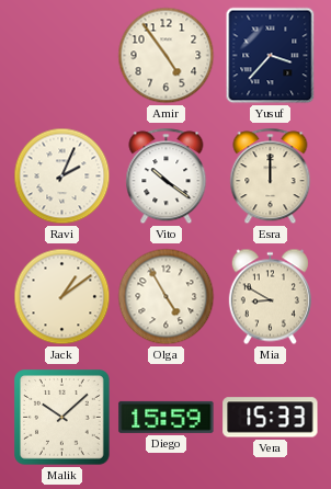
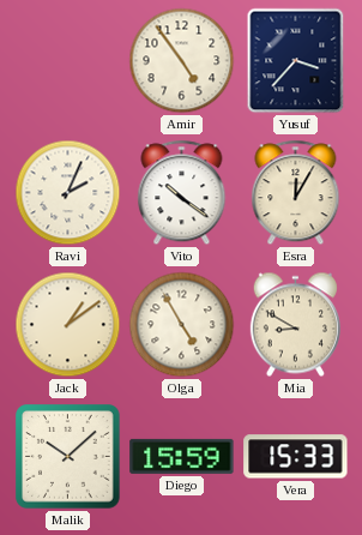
Esra: 12:00 -> 12:05
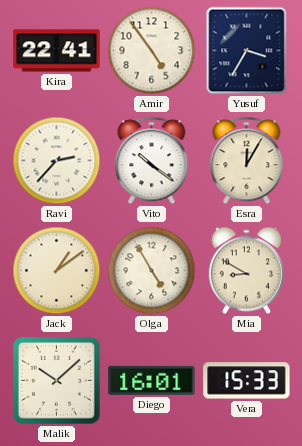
Kira: none -> 22:41
Yusuf: 3:37 -> 3:35
Ravi: 2:04 -> 2:37
Diego: 15:59 -> 16:01
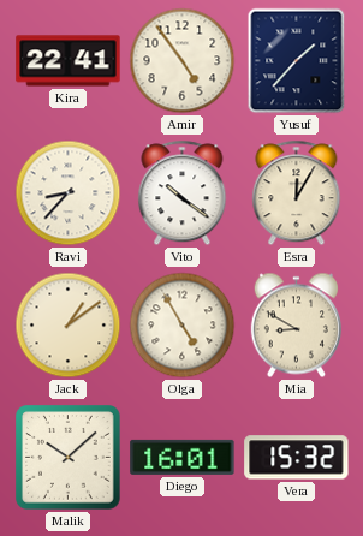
Yusuf: 3:35 -> 1:37
Ravi: 2:37 -> 8:37
Vera: 15:33 -> 15:32
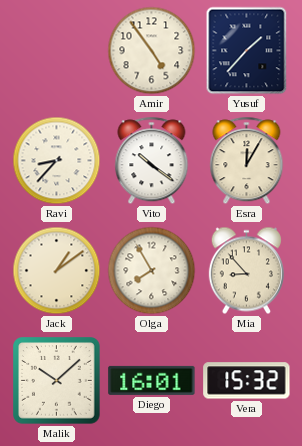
Kira: 22:41 -> none
Olga: 4:55 -> 7:55
Mia: 8:50 -> 8:53
